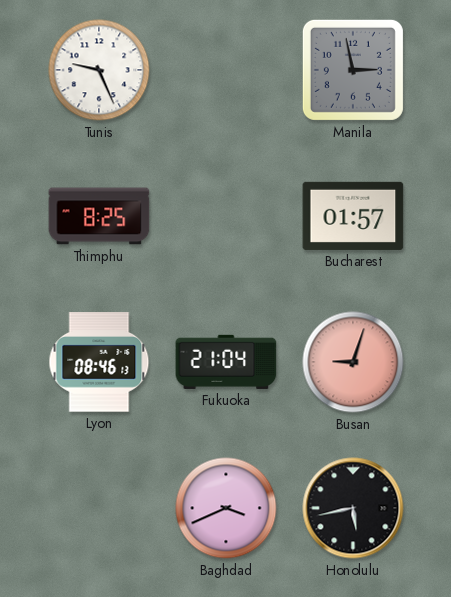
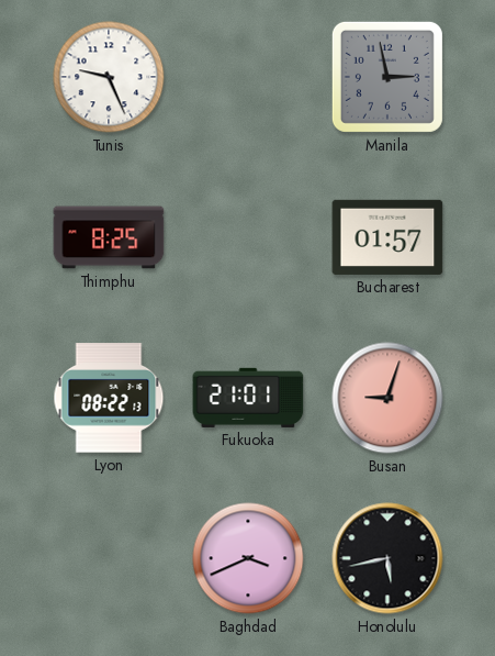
Lyon: 08:46 -> 08:22
Fukuoka: 21:04 -> 21:01
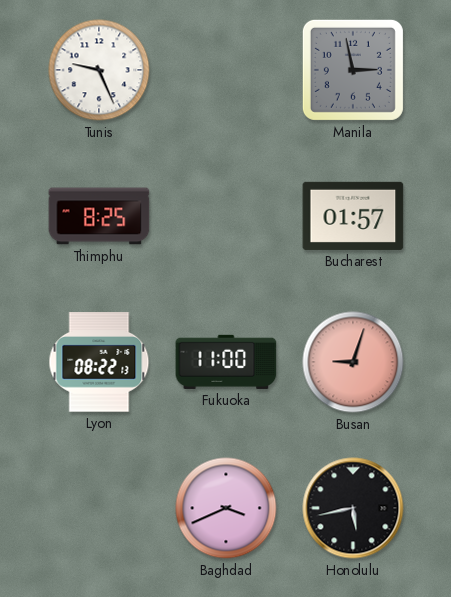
Fukuoka: 21:01 -> 11:00
